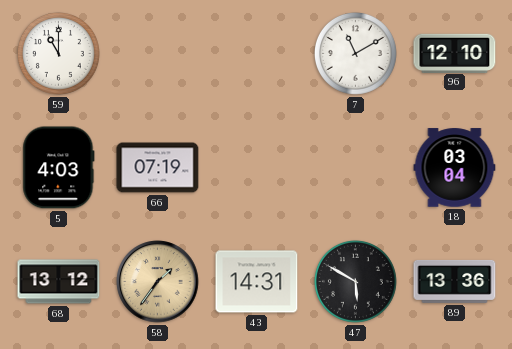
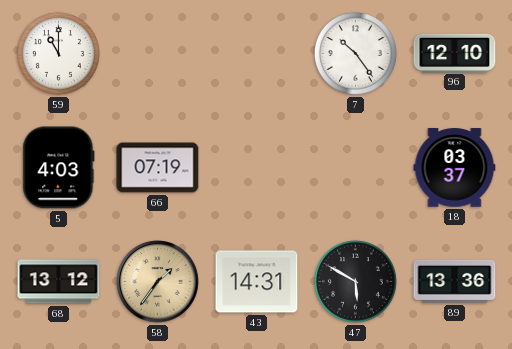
7: 11:10 -> 10:24
18: 03:04 -> 03:37
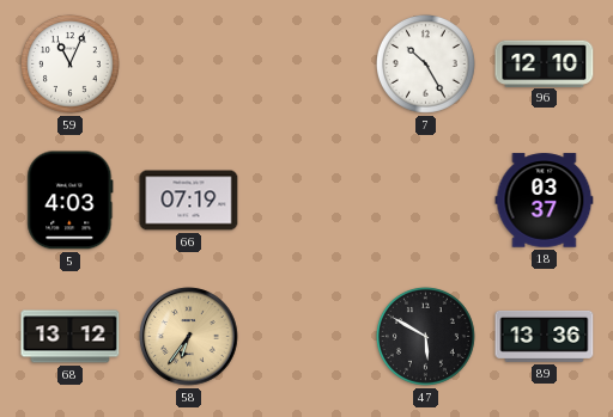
59: 11:00 -> 11:04
7: 10:24 -> 10:25
58: 1:36 -> 6:36
43: 14:31 -> none
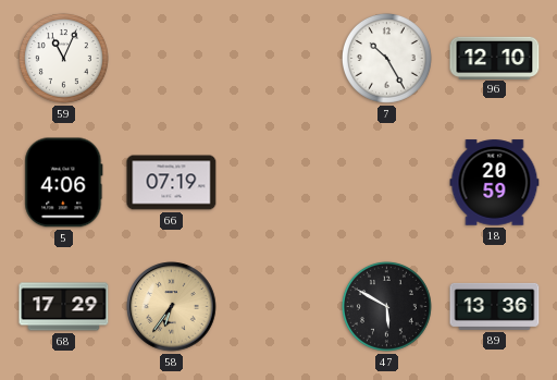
5: 4:03 -> 4:06
18: 03:37 -> 20:59
68: 13:12 -> 17:29
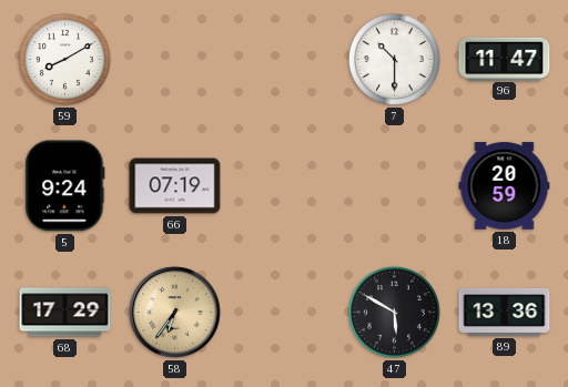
59: 11:04 -> 8:10
7: 10:25 -> 10:30
96: 12:10 -> 11:47
5: 4:06 -> 9:24
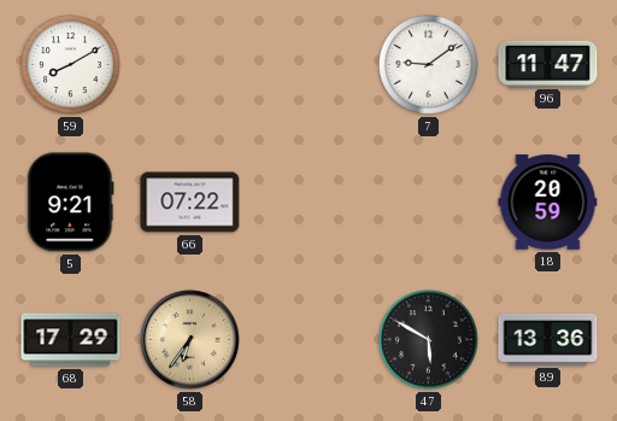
7: 10:30 -> 9:09
5: 9:24 -> 9:21
66: 07:19 -> 07:22
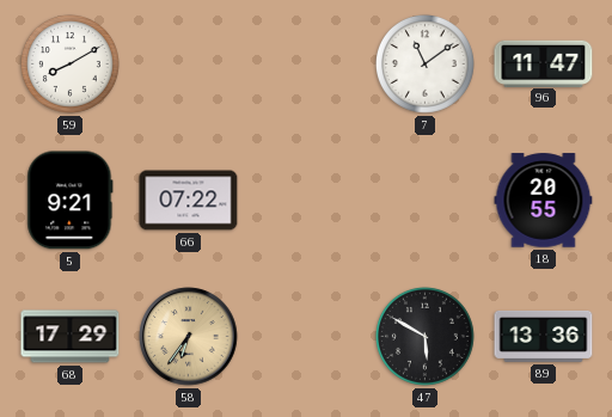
7: 9:09 -> 11:09
18: 20:59 -> 20:55
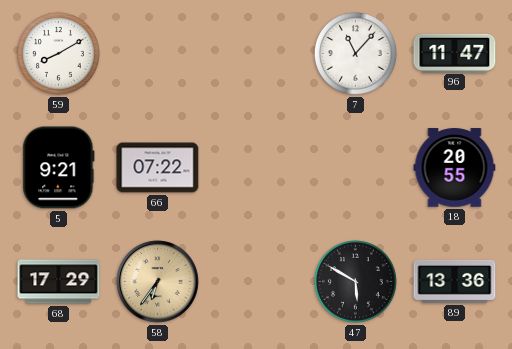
7: 11:09 -> 11:07
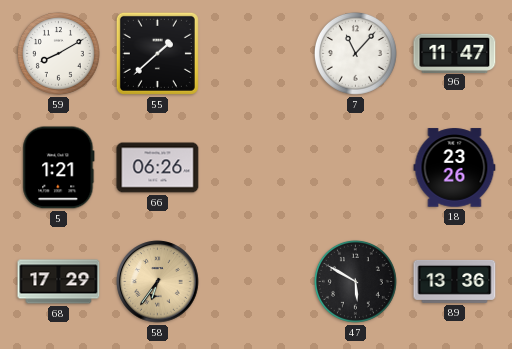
55: none -> 1:38
5: 9:21 -> 1:21
66: 07:22 -> 06:26
18: 20:55 -> 23:26
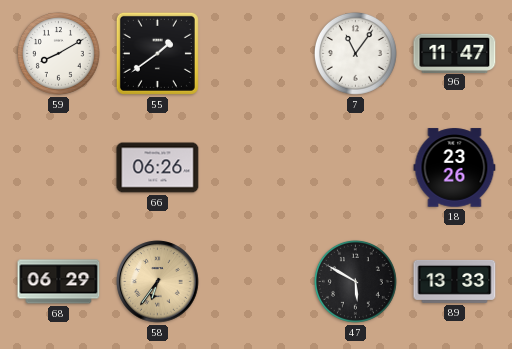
55: 1:38 -> 1:39
7: 11:07 -> 11:06
5: 1:21 -> none
68: 17:29 -> 06:29
89: 13:36 -> 13:33
